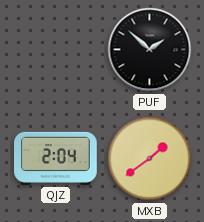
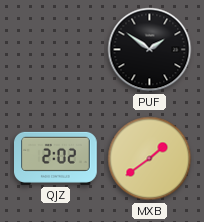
PUF: 1:52 -> 1:51
QJZ: 2:04 -> 2:02
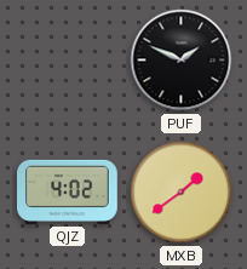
PUF: 1:51 -> 1:49
QJZ: 2:02 -> 4:02
